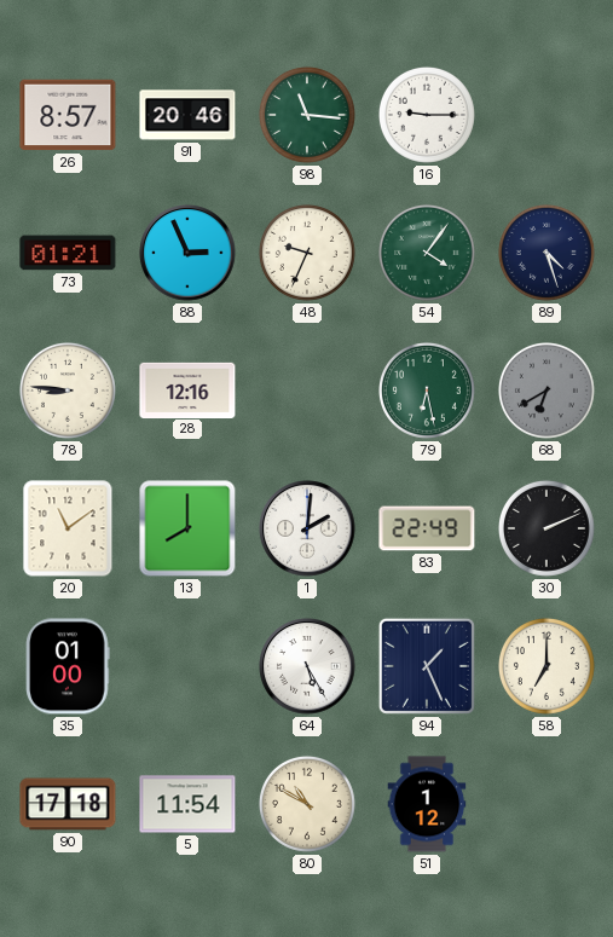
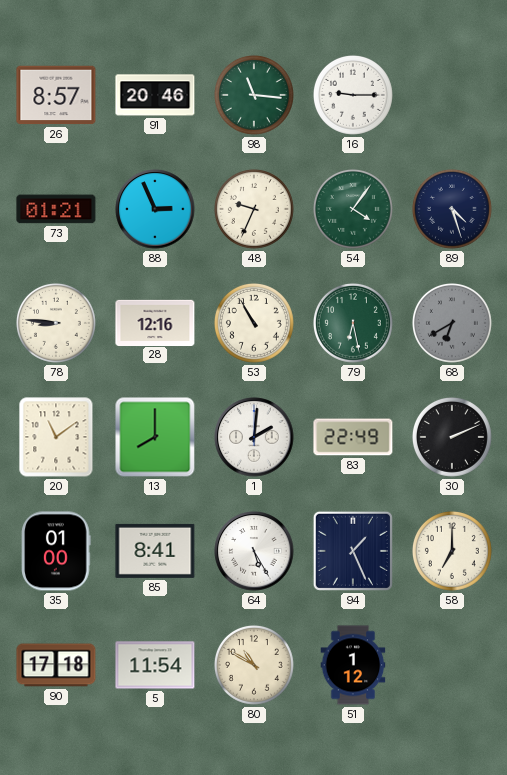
53: none -> 10:55
85: none -> 8:41
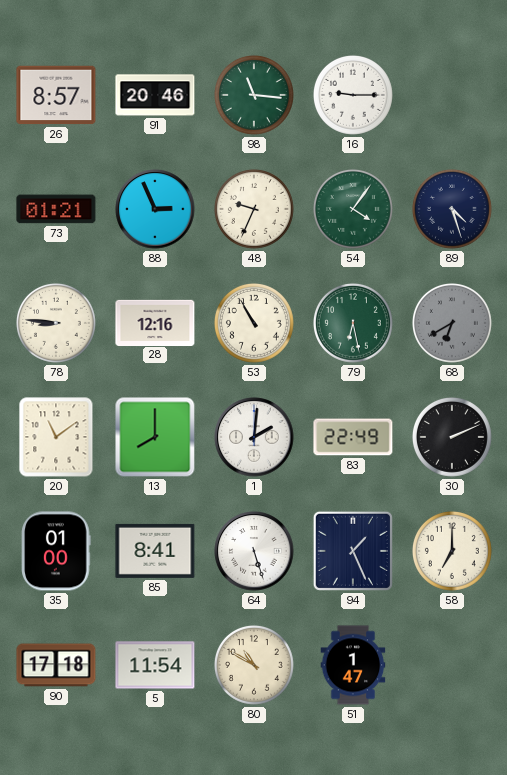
64: 5:25 -> 5:27
51: 1:12 -> 1:47
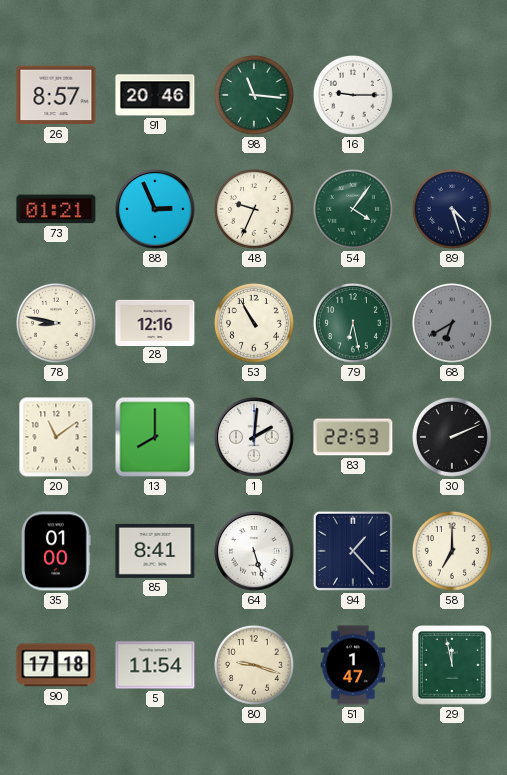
78: 8:46 -> 8:47
83: 22:49 -> 22:53
94: 1:26 -> 1:23
80: 10:50 -> 9:18
29: none -> 11:58
